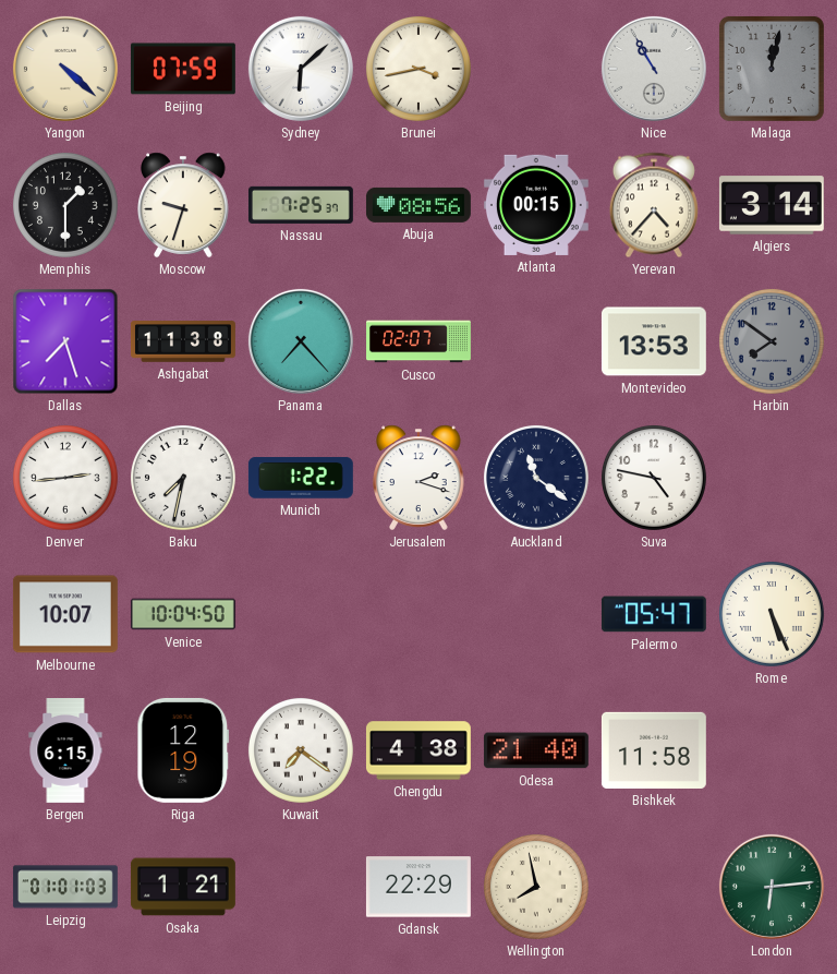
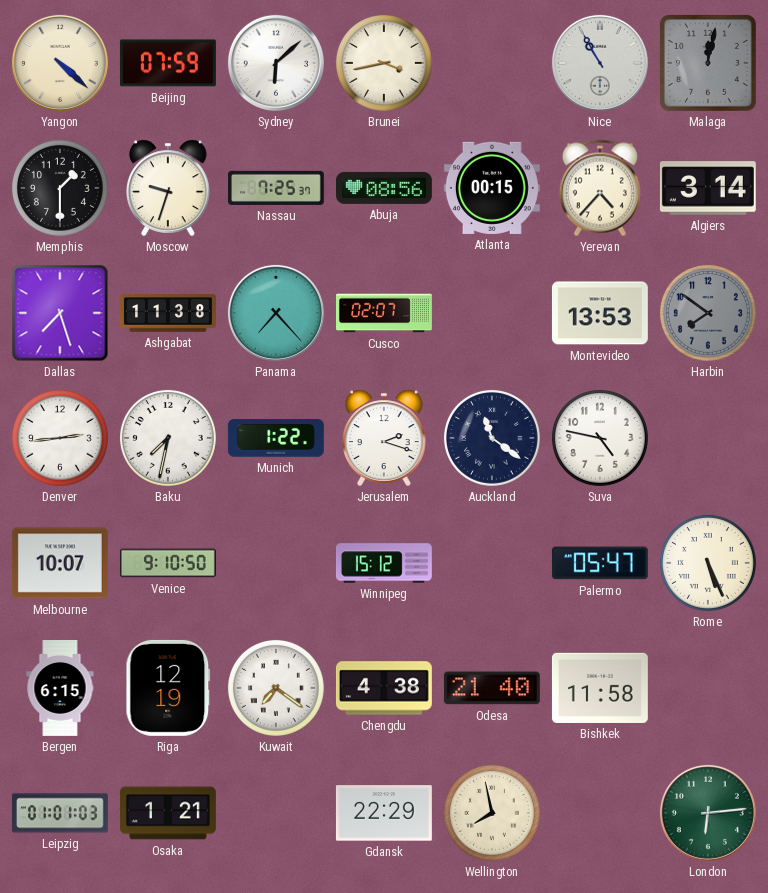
Venice: 10:04 -> 9:10
Winnipeg: none -> 15:12
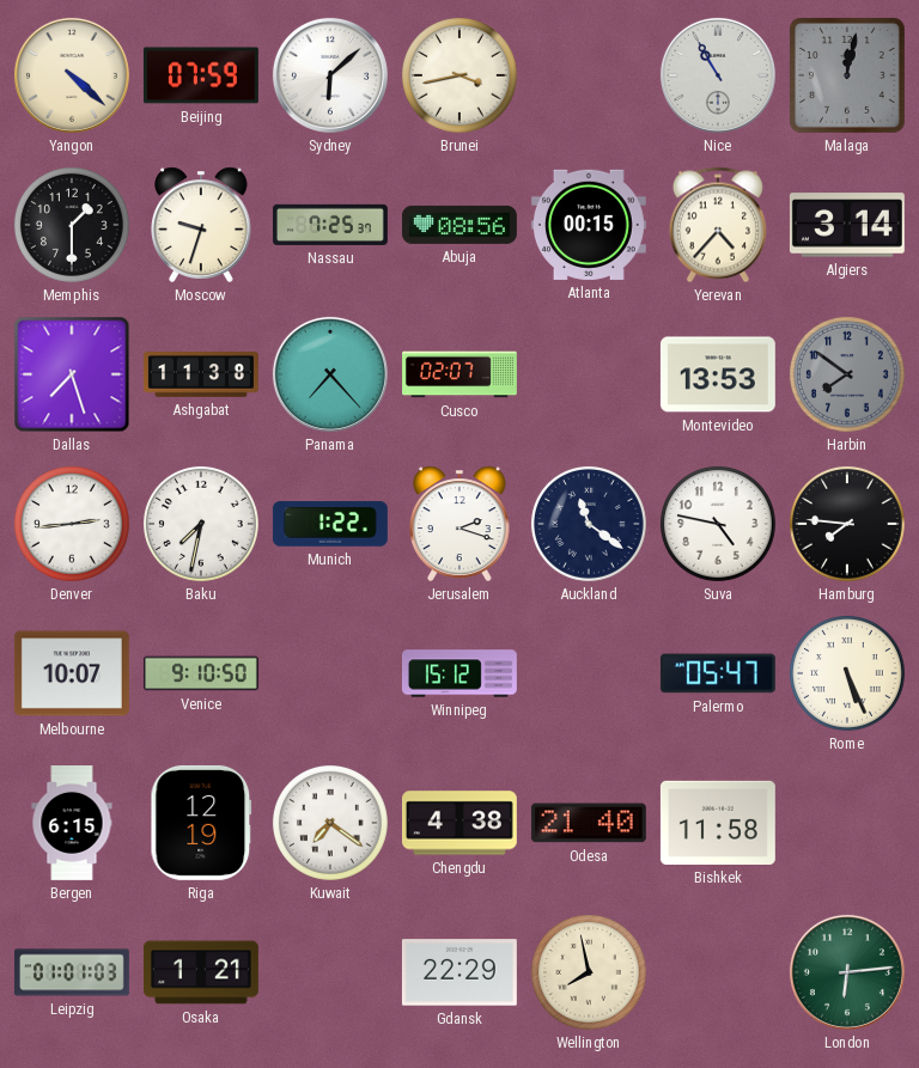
Hamburg: none -> 7:46
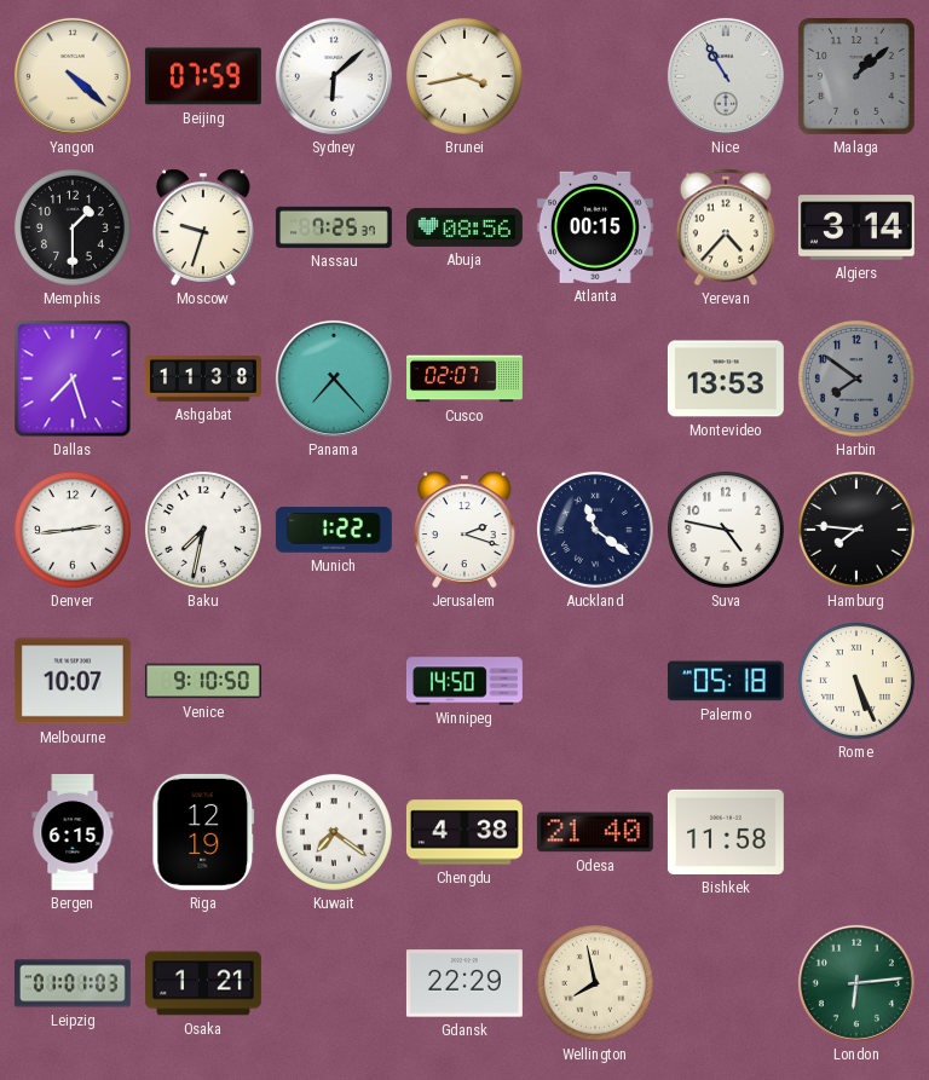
Malaga: 12:02 -> 1:08
Winnipeg: 15:12 -> 14:50
Palermo: 05:47 -> 05:18
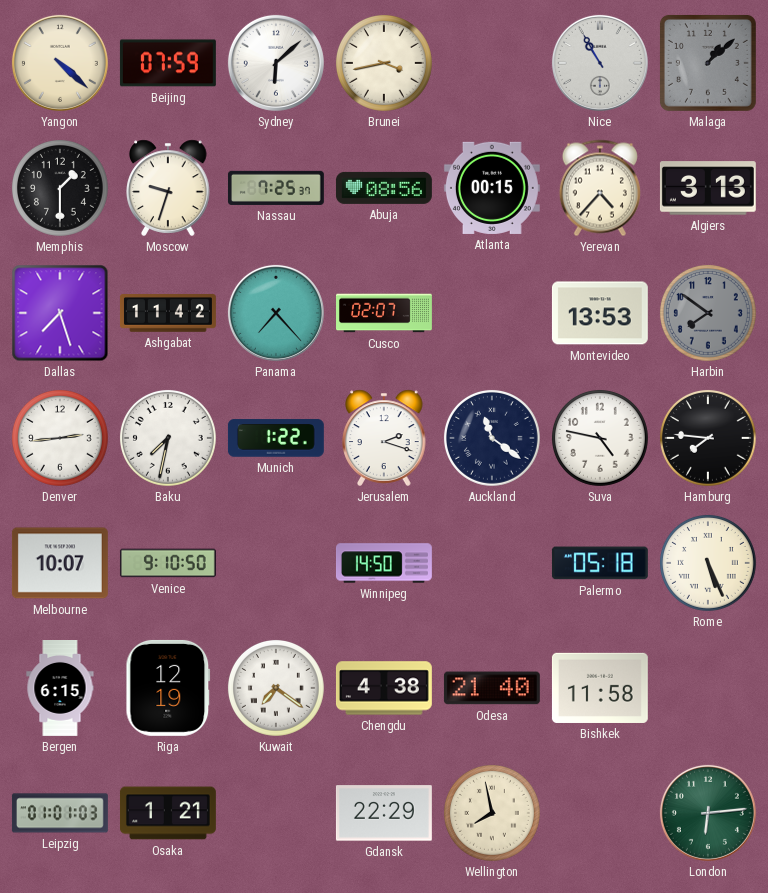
Algiers: 3:14 -> 3:13
Ashgabat: 11:38 -> 11:42
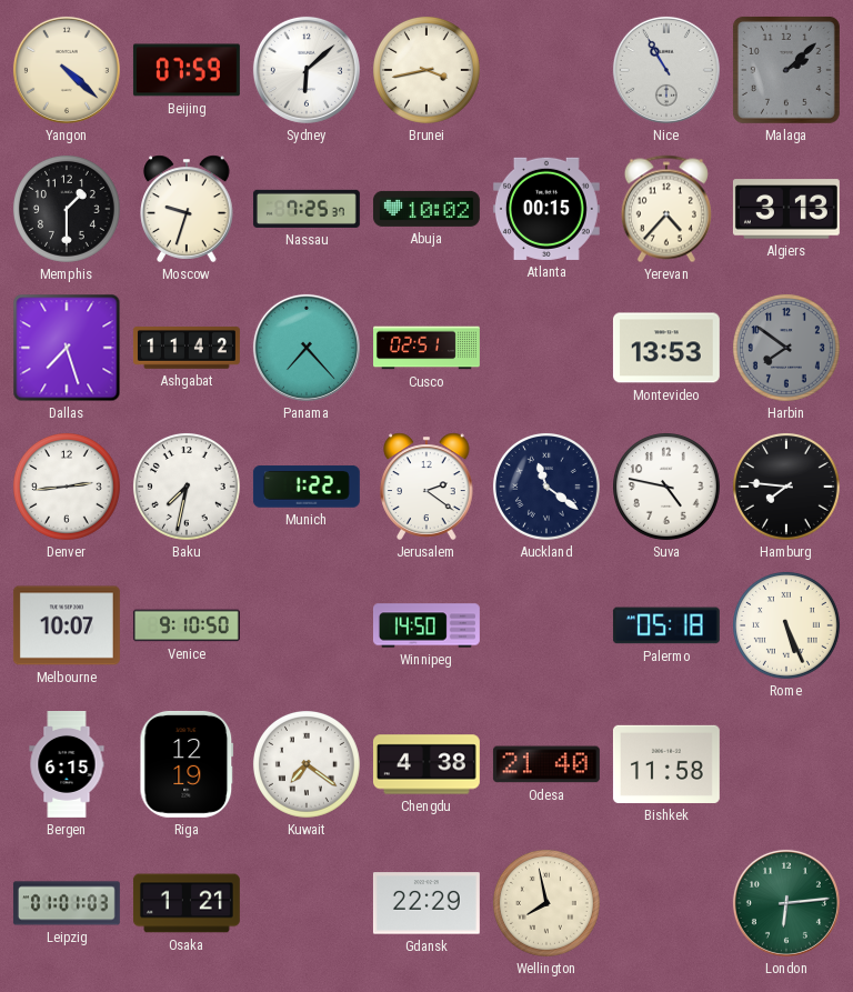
Malaga: 1:08 -> 2:08
Abuja: 08:56 -> 10:02
Cusco: 02:07 -> 02:51
Jerusalem: 2:18 -> 2:21
